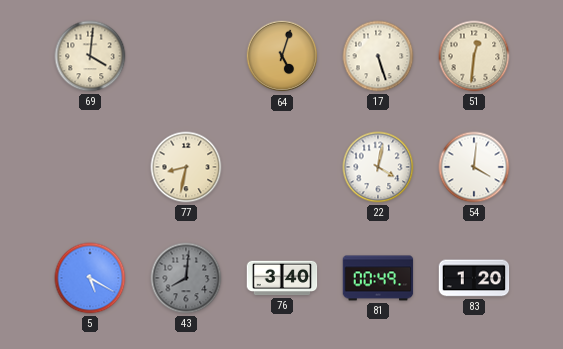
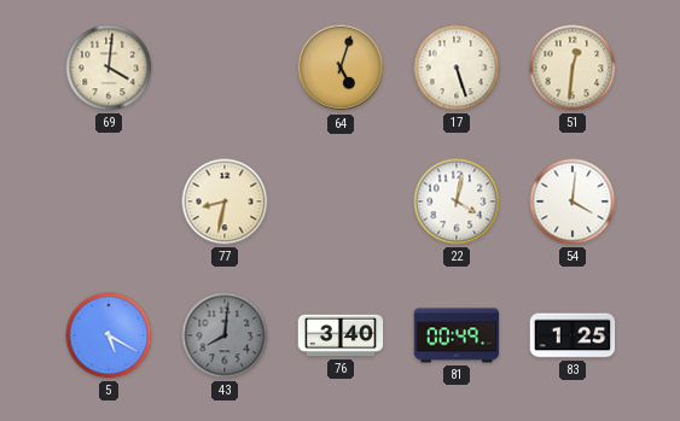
83: 1:20 -> 1:25
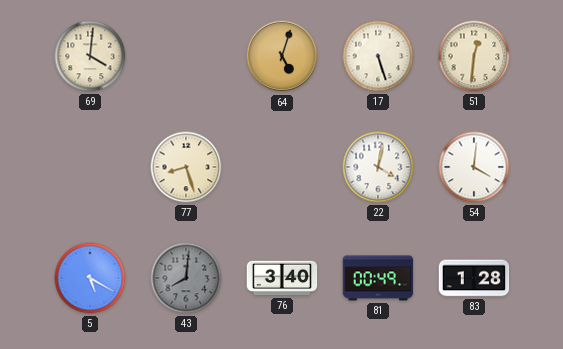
77: 8:32 -> 8:27
83: 1:25 -> 1:28
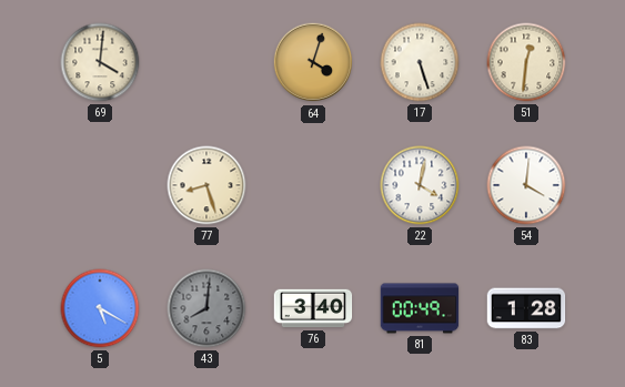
64: 5:03 -> 4:03
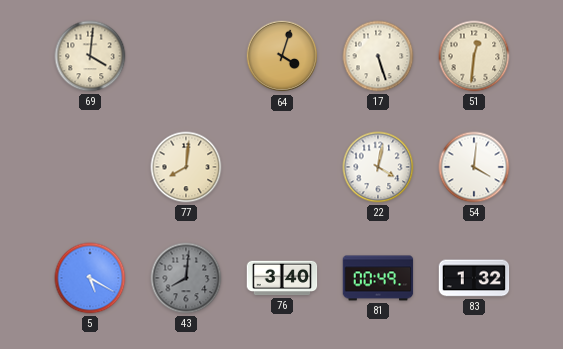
77: 8:27 -> 8:01
83: 1:28 -> 1:32
